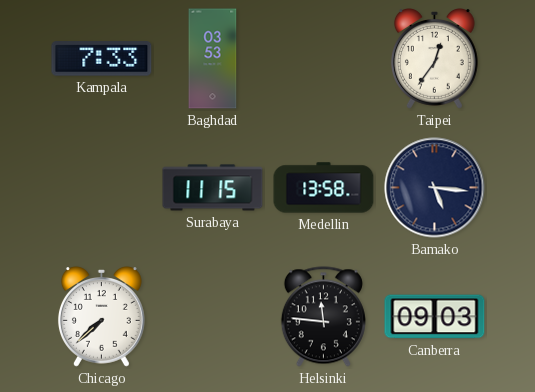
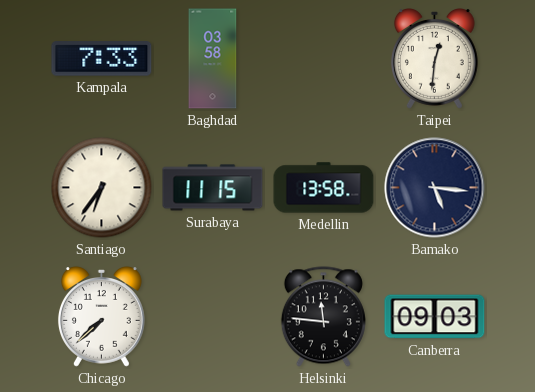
Baghdad: 03:53 -> 03:58
Taipei: 12:36 -> 12:31
Santiago: none -> 6:36
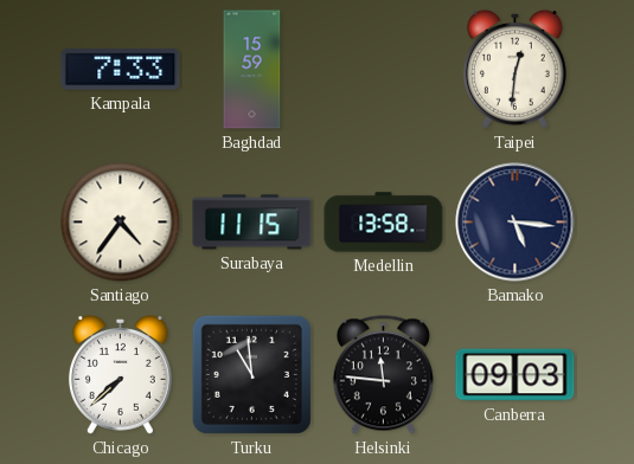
Baghdad: 03:58 -> 15:59
Santiago: 6:36 -> 4:36
Turku: none -> 10:59
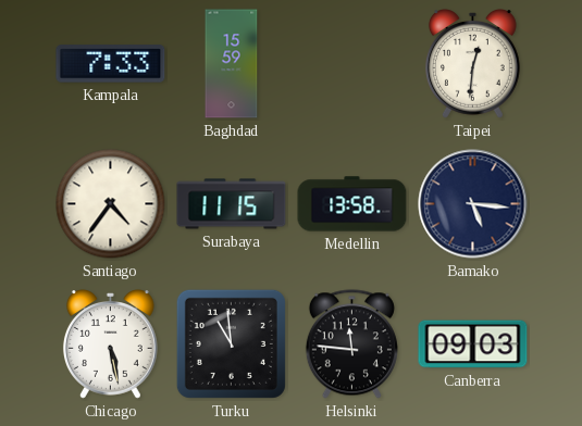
Chicago: 7:38 -> 5:28
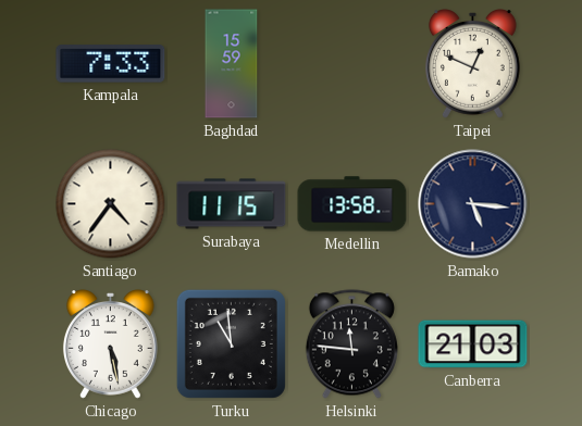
Taipei: 12:31 -> 12:49
Canberra: 09:03 -> 21:03
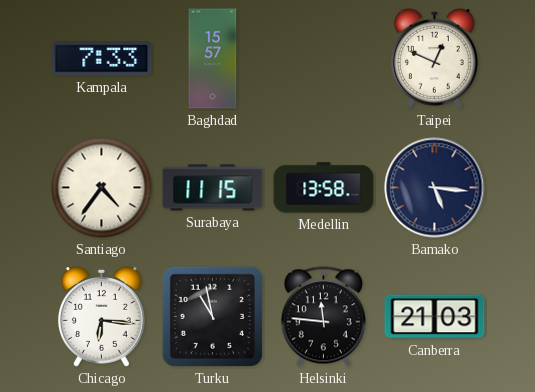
Baghdad: 15:59 -> 15:57
Chicago: 5:28 -> 6:16
Turku: 10:59 -> 10:58
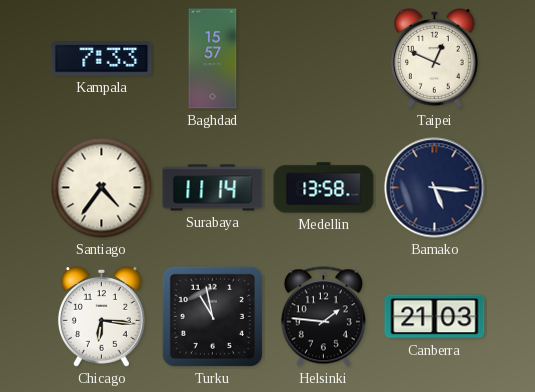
Surabaya: 11:15 -> 11:14
Helsinki: 11:46 -> 1:46
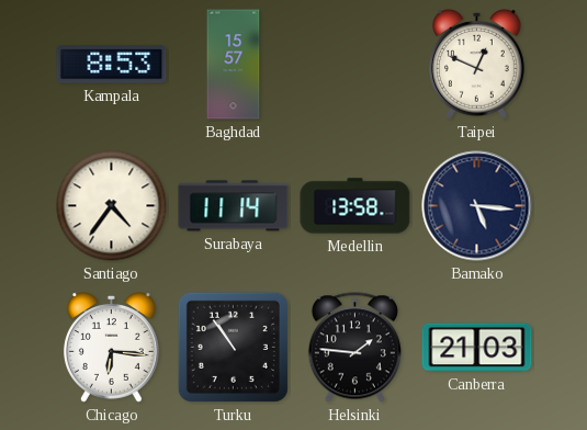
Kampala: 7:33 -> 8:53
Turku: 10:58 -> 10:54
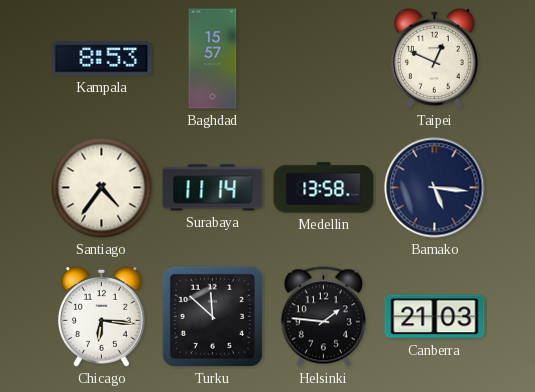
Turku: 10:54 -> 11:52
